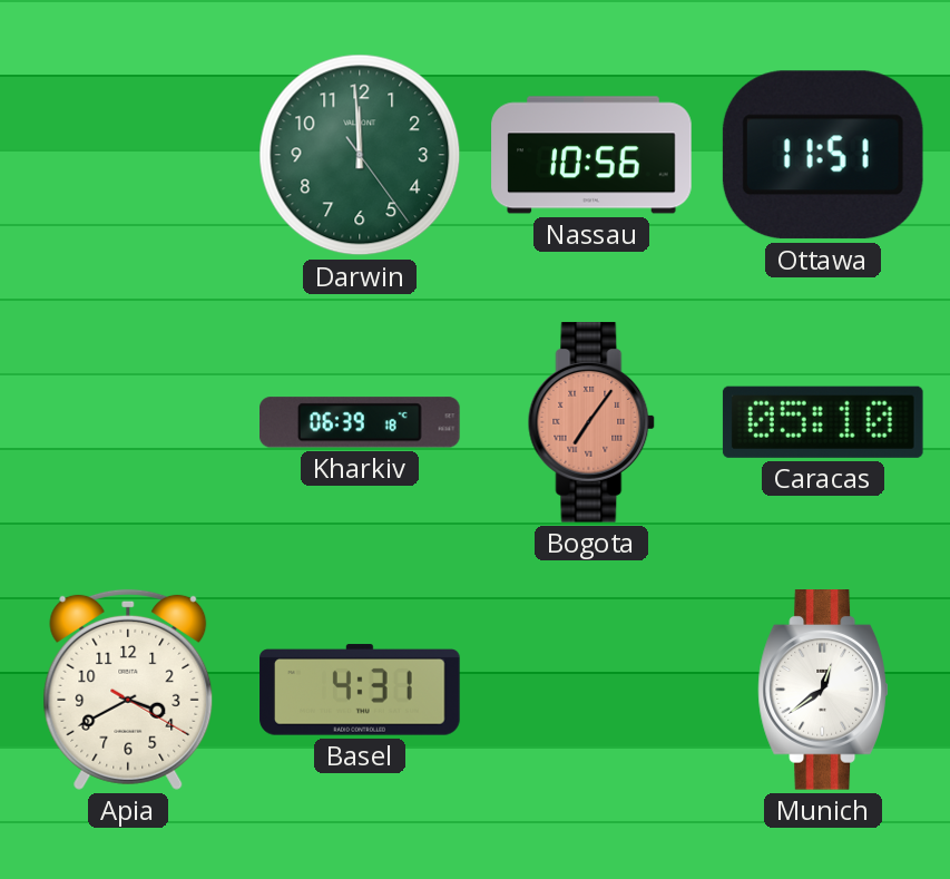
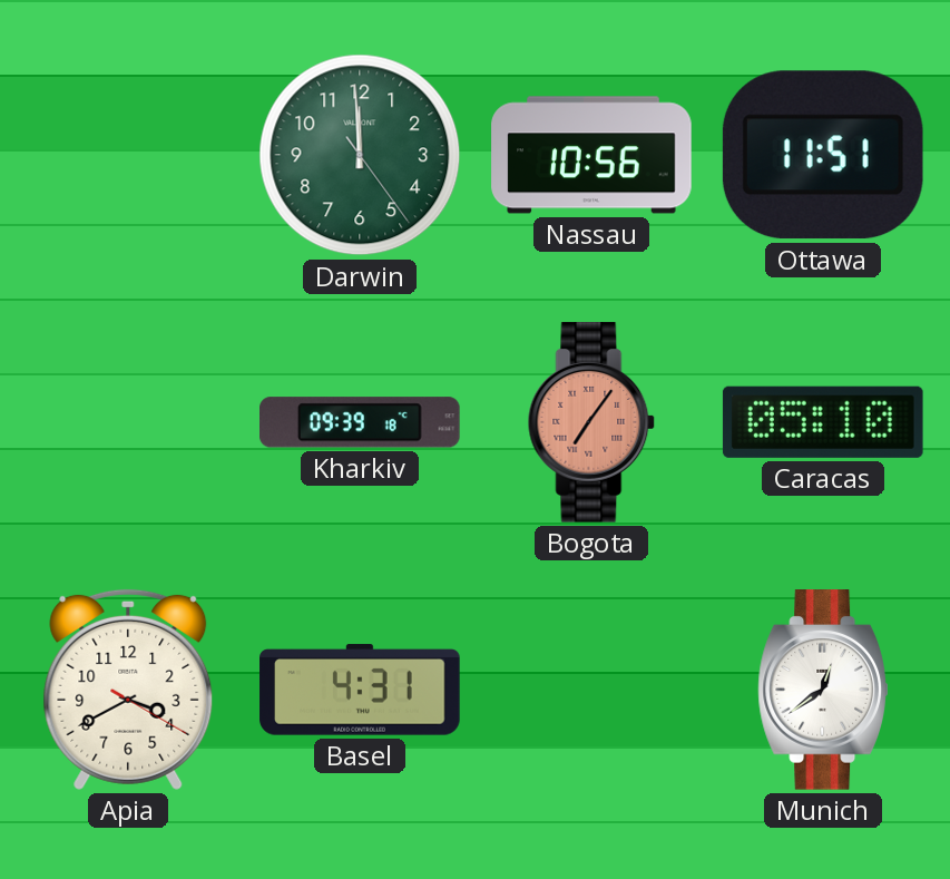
Kharkiv: 06:39 -> 09:39
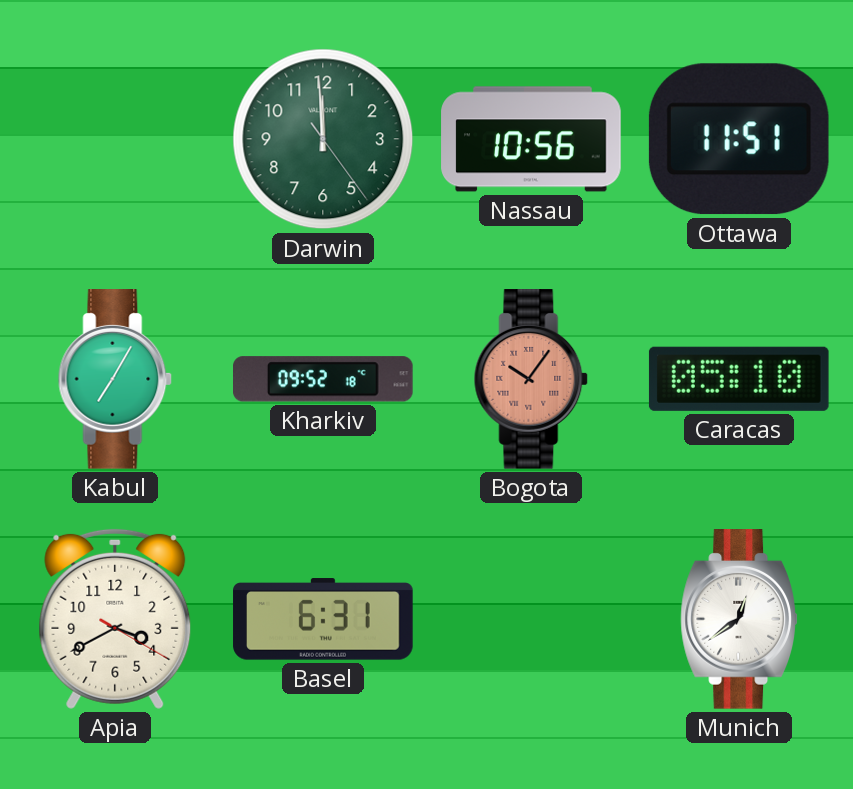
Kabul: none -> 7:05
Kharkiv: 09:39 -> 09:52
Bogota: 7:06 -> 10:06
Basel: 4:31 -> 6:31
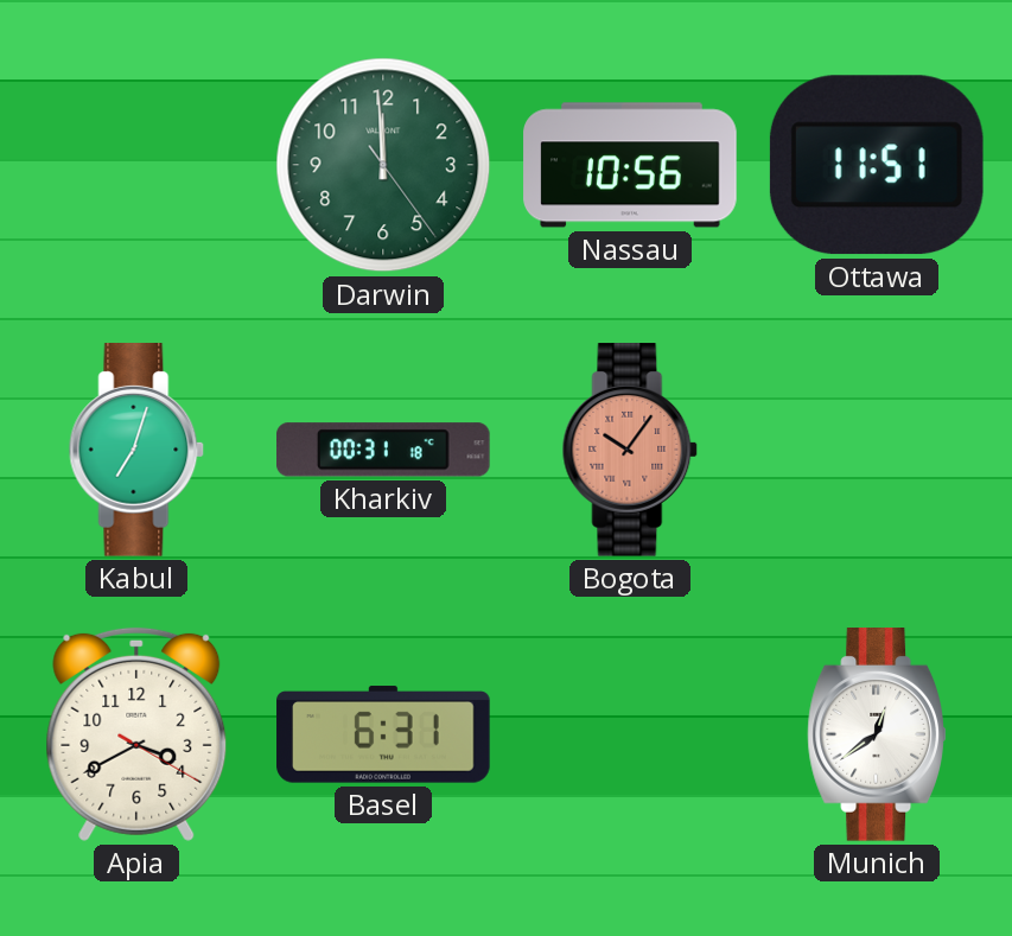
Kabul: 7:05 -> 7:03
Kharkiv: 09:52 -> 00:31
Caracas: 05:10 -> none
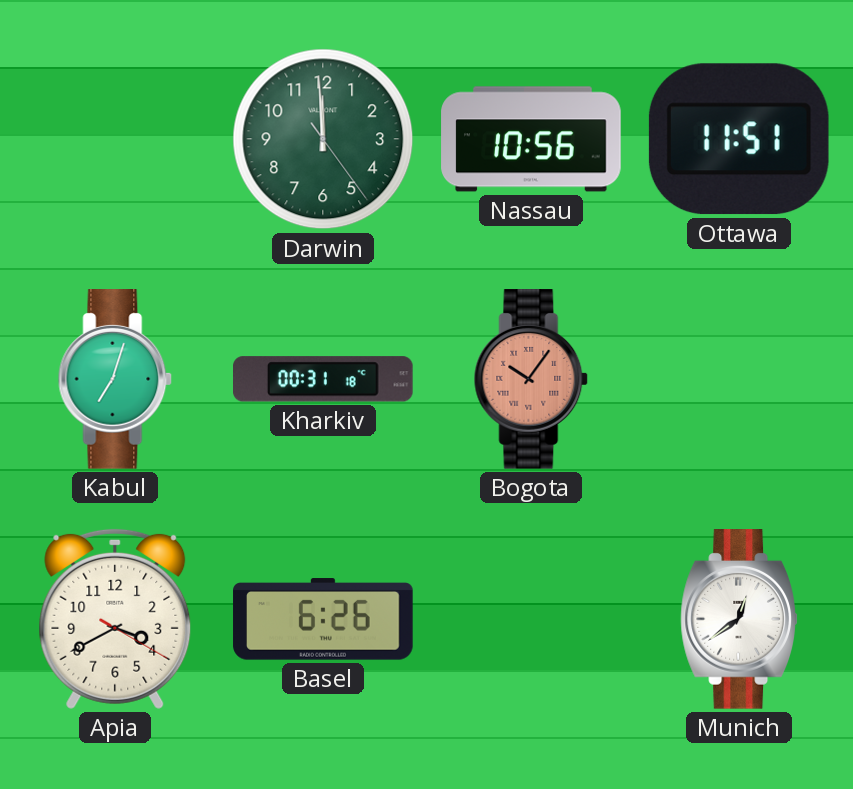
Basel: 6:31 -> 6:26
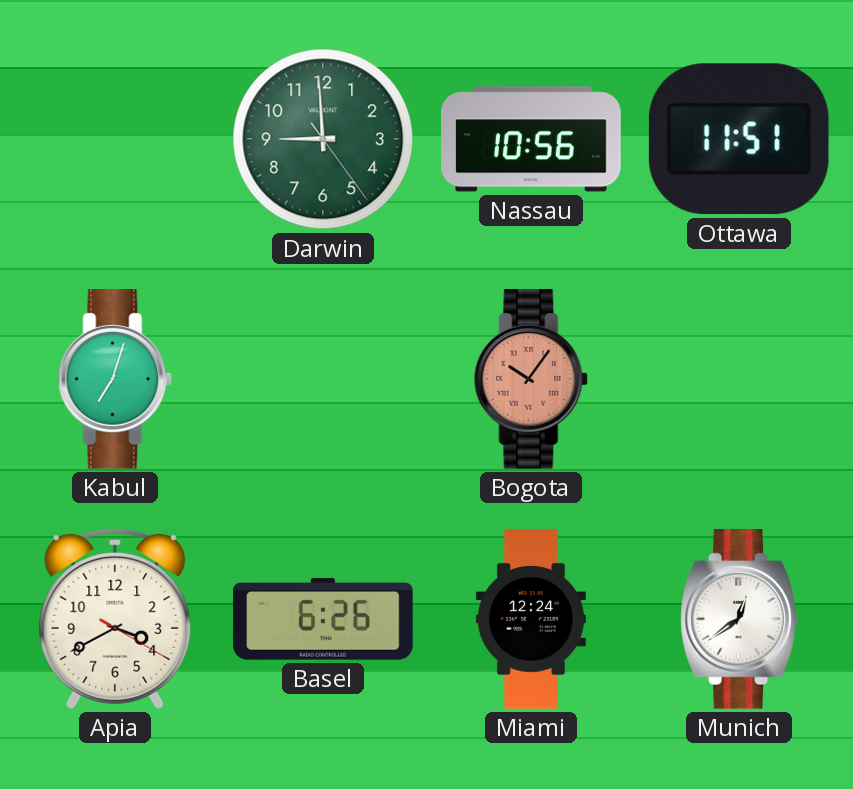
Darwin: 11:59 -> 8:59
Kharkiv: 00:31 -> none
Miami: none -> 12:24
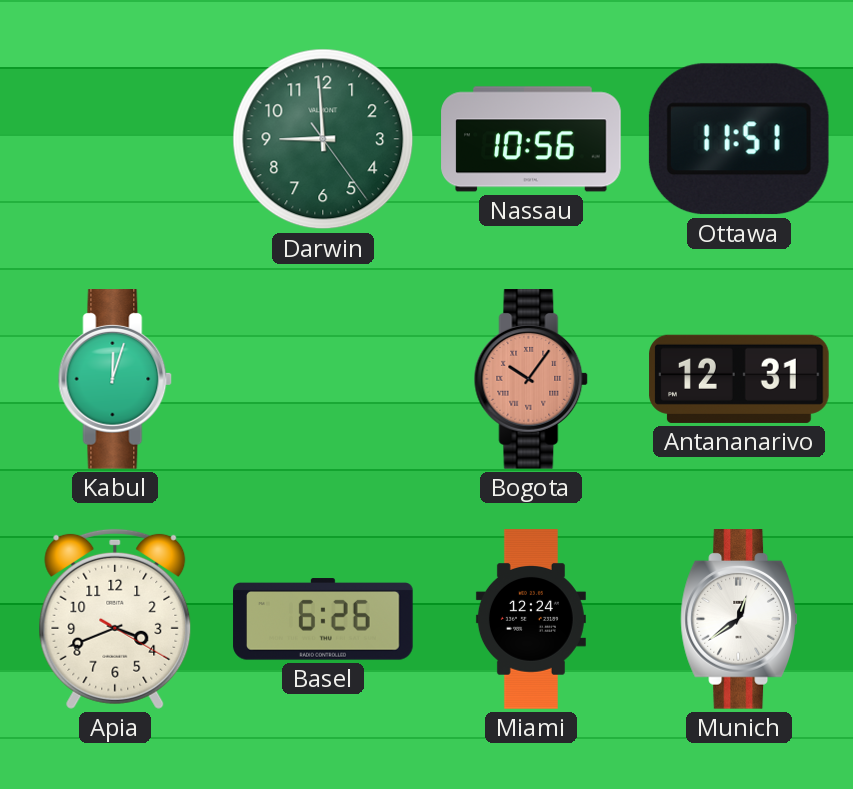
Kabul: 7:03 -> 12:03
Antananarivo: none -> 12:31
Apia: 3:40 -> 3:41
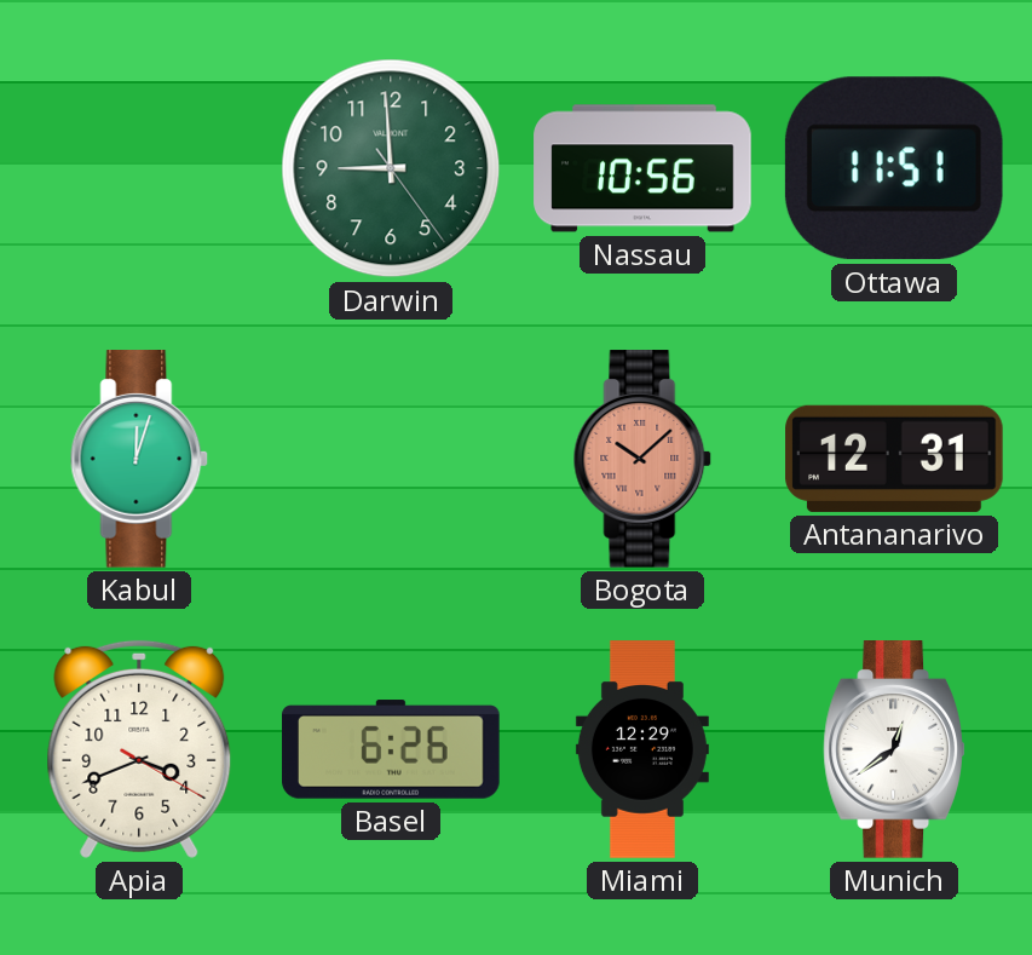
Bogota: 10:06 -> 10:08
Miami: 12:24 -> 12:29
